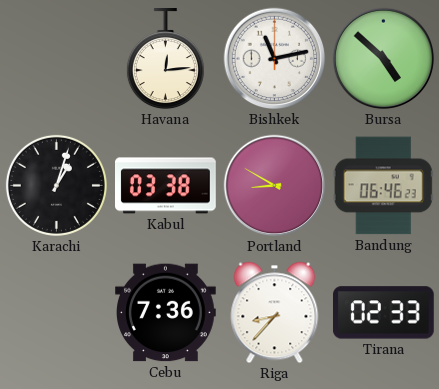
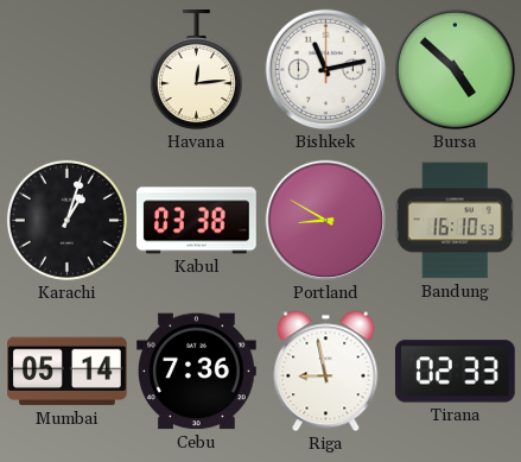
Bandung: 06:46 -> 16:10
Mumbai: none -> 05:14
Riga: 8:37 -> 8:58
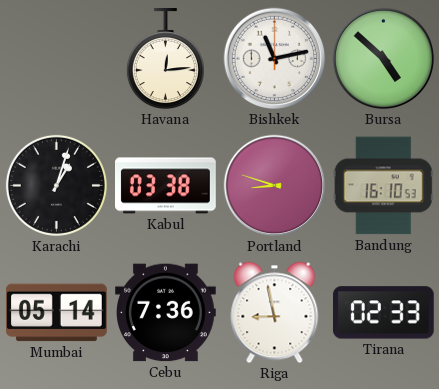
Portland: 8:50 -> 8:48
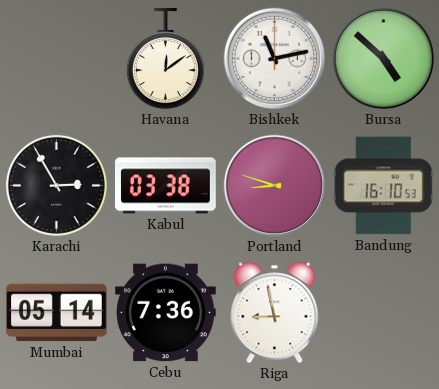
Havana: 12:14 -> 12:09
Karachi: 1:03 -> 2:55
Tirana: 02:33 -> none
